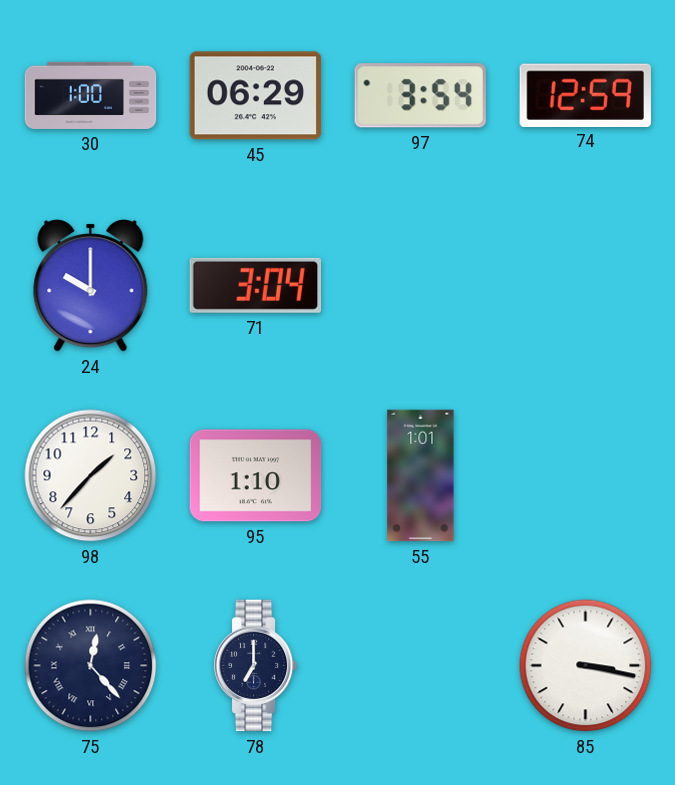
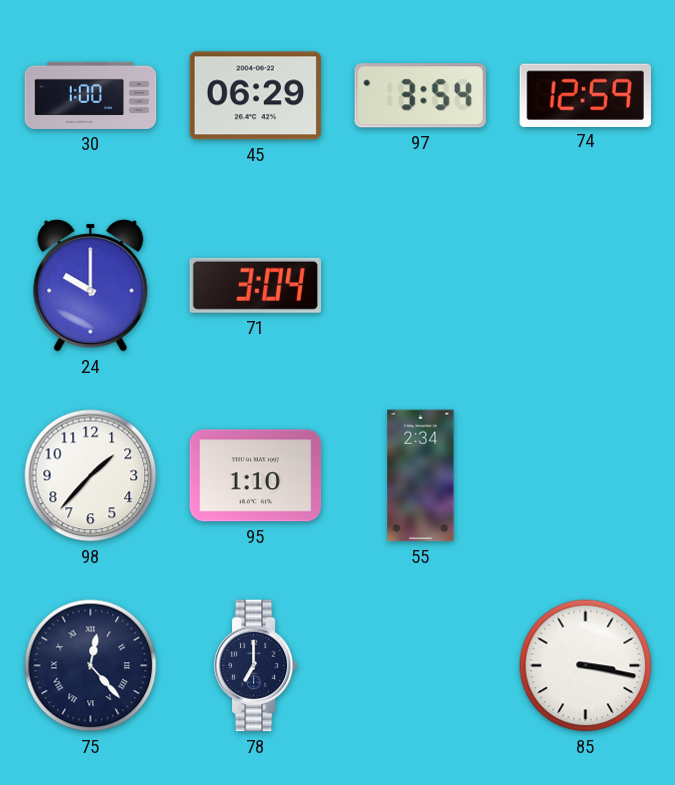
55: 1:01 -> 2:34
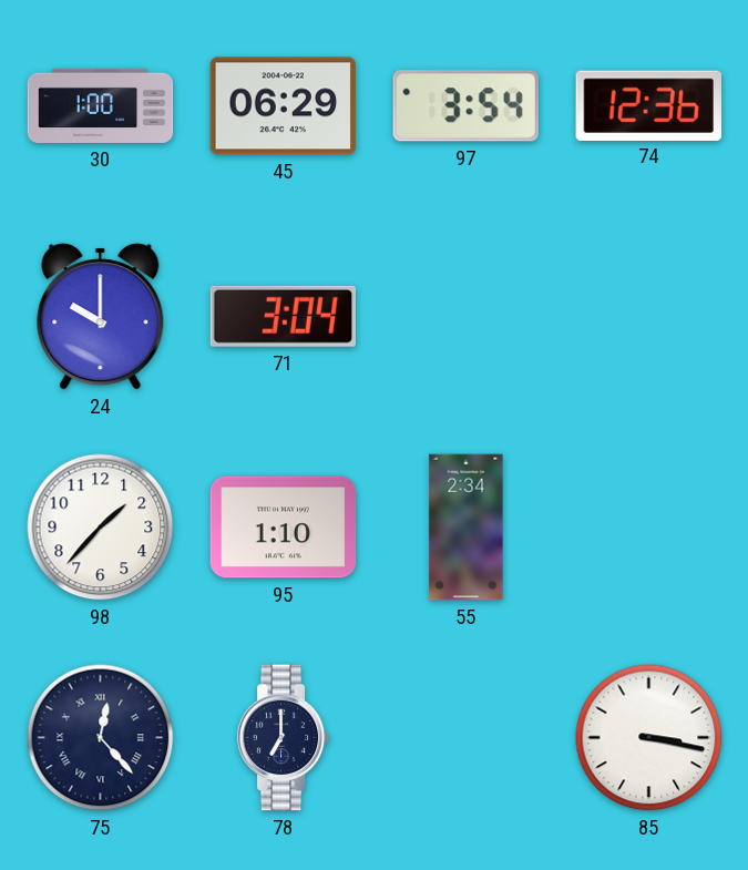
74: 12:59 -> 12:36
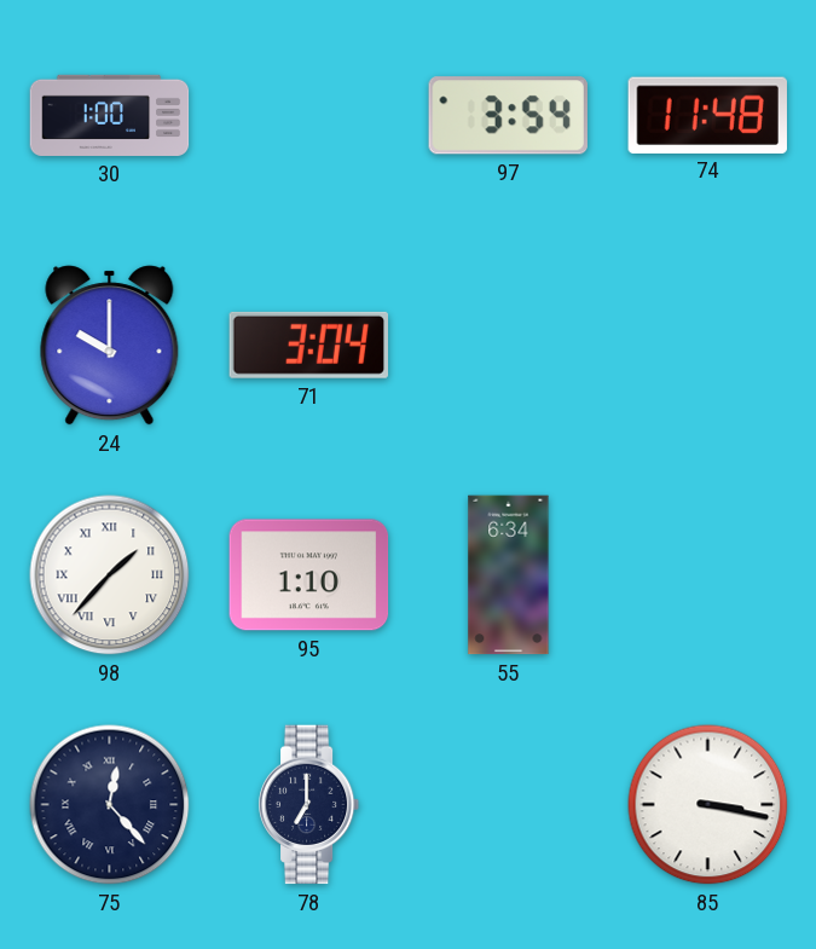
45: 06:29 -> none
74: 12:36 -> 11:48
98 numerals: Arabic -> Roman
55: 2:34 -> 6:34
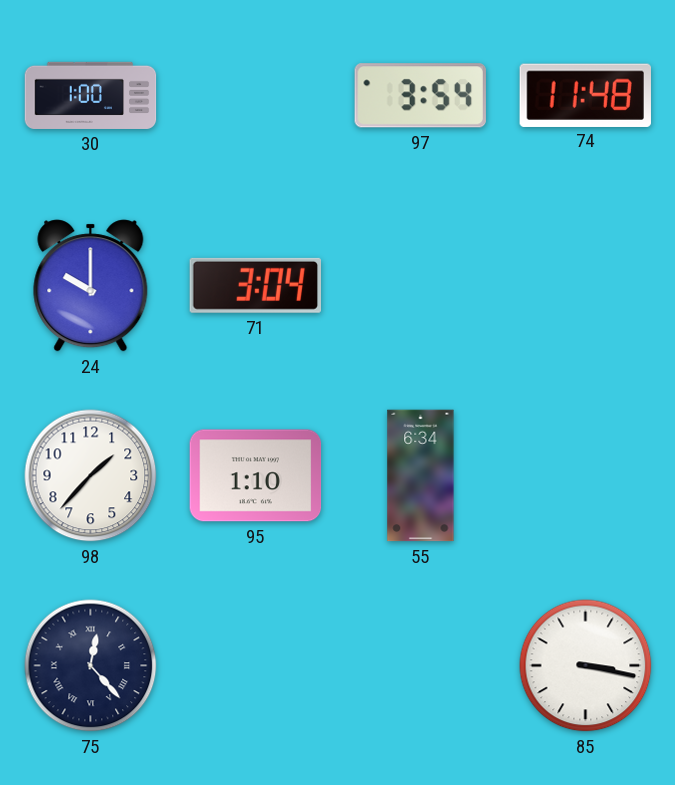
98 numerals: Roman -> Arabic
78: 7:00 -> none
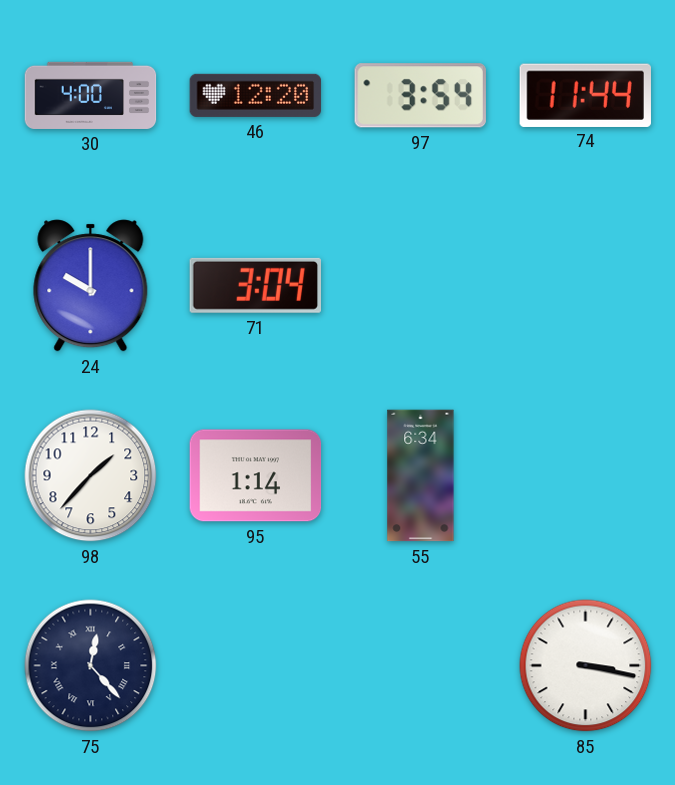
30: 1:00 -> 4:00
46: none -> 12:20
74: 11:48 -> 11:44
95: 1:10 -> 1:14
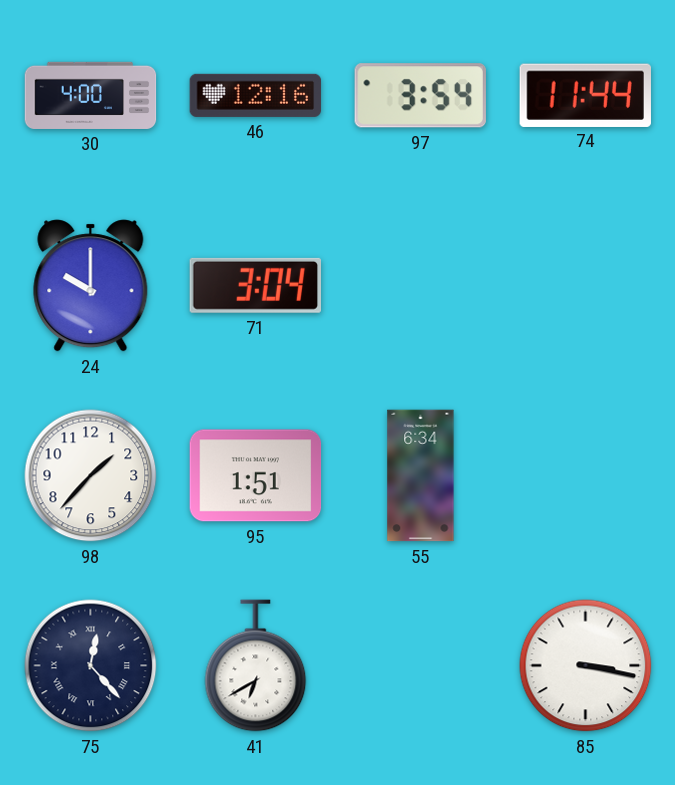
46: 12:20 -> 12:16
95: 1:14 -> 1:51
41: none -> 6:40
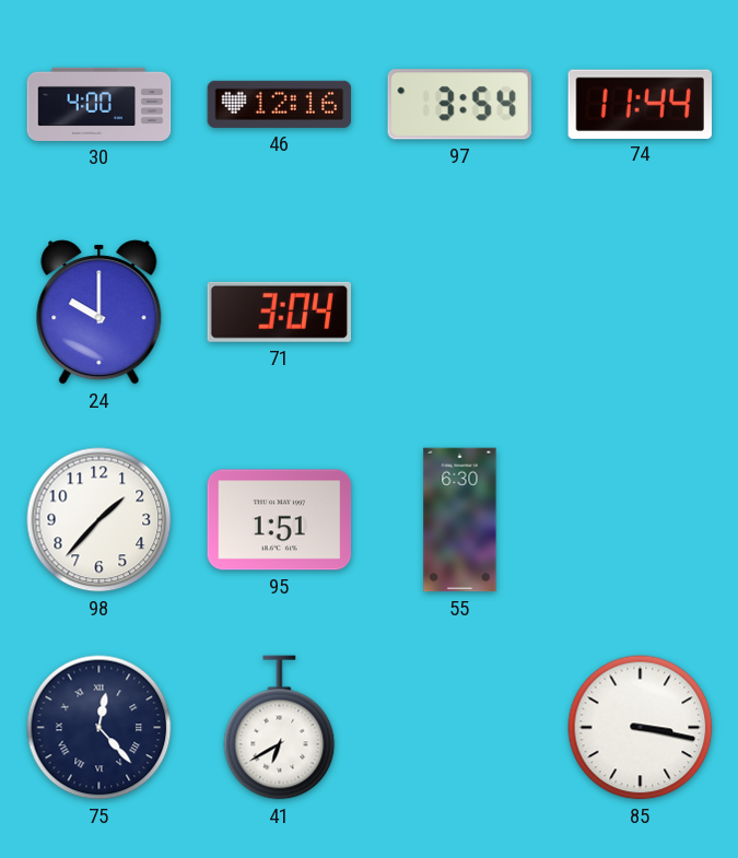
55: 6:34 -> 6:30
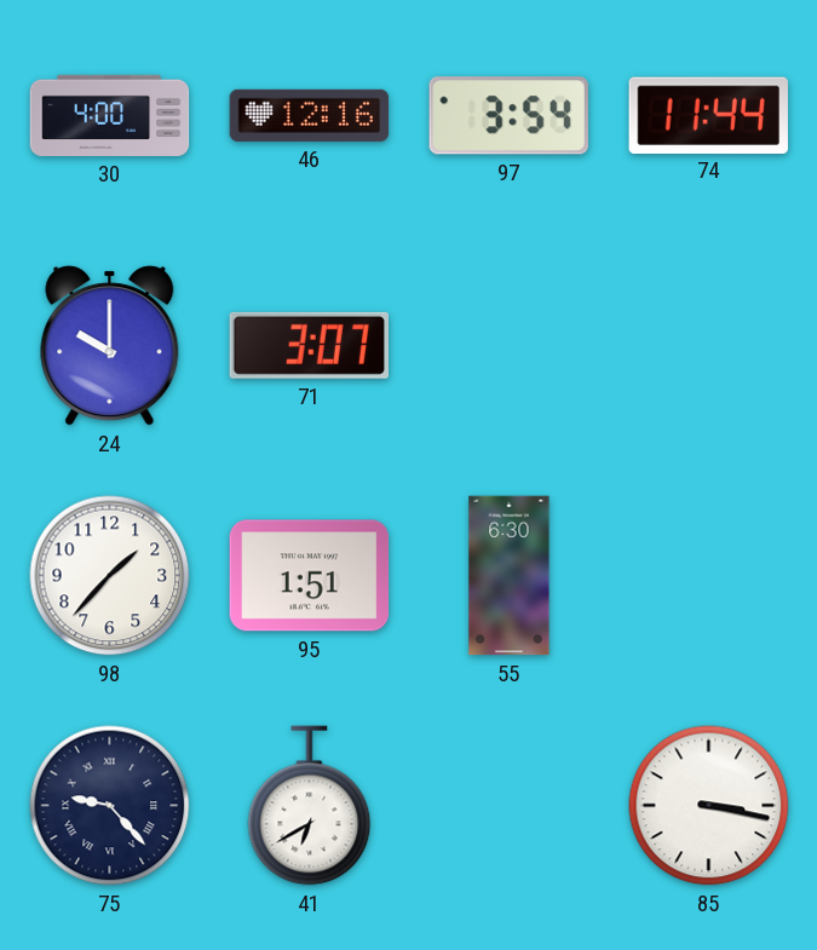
71: 3:04 -> 3:07
75: 12:23 -> 9:23
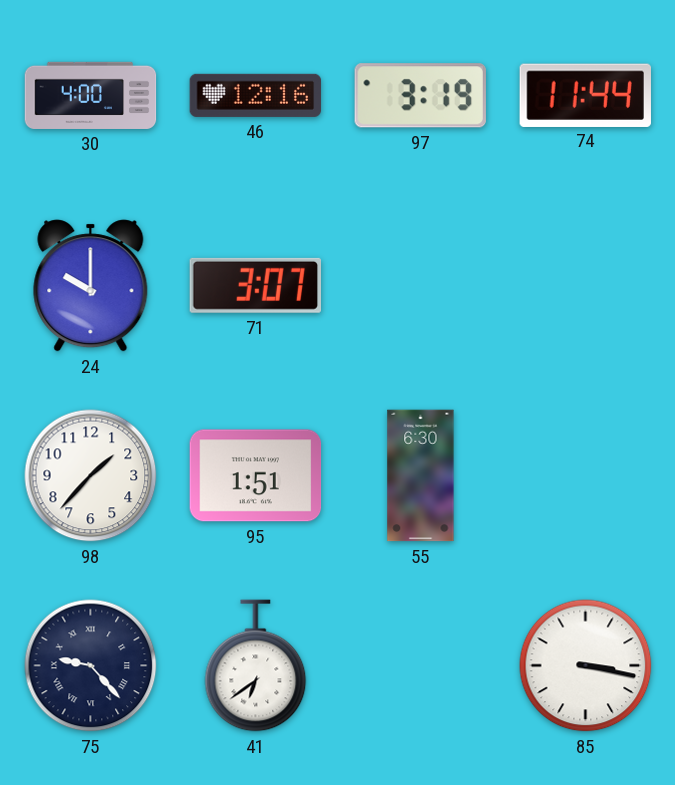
97: 3:54 -> 3:19
41: 6:40 -> 6:39
